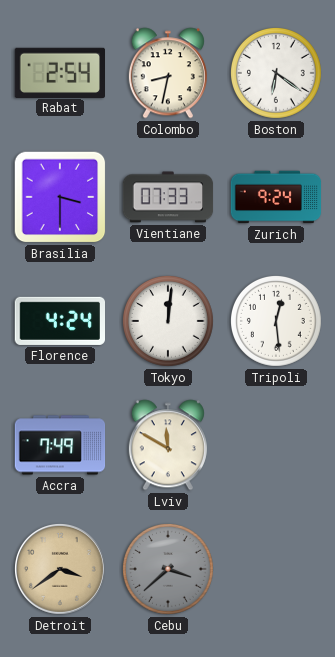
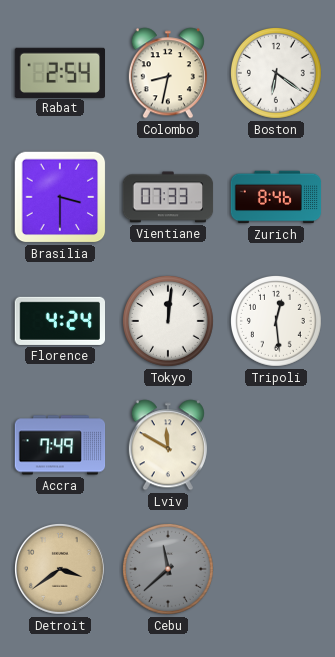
Zurich: 9:24 -> 8:46
Cebu: 3:38 -> 11:38
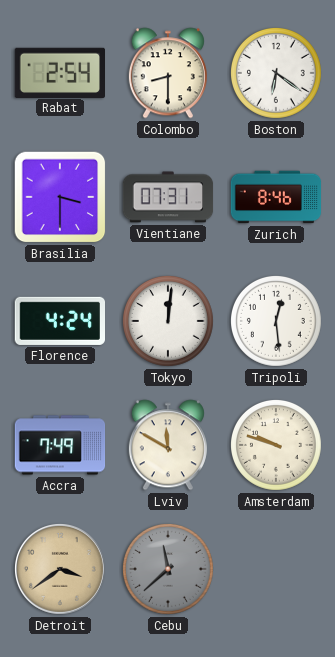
Colombo: 8:32 -> 8:30
Vientiane: 07:33 -> 07:31
Amsterdam: none -> 9:48
